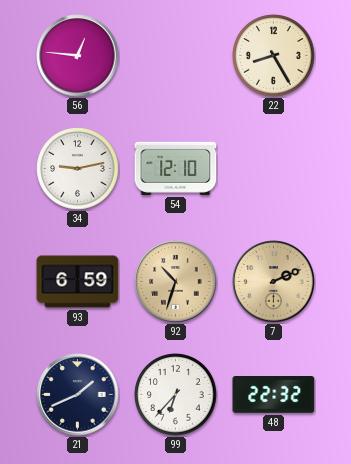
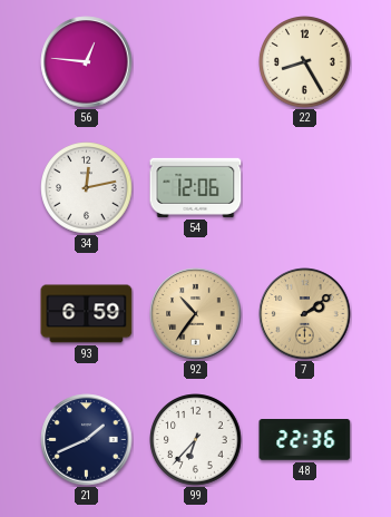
34: 9:13 -> 12:13
54: 12:10 -> 12:06
92: 10:33 -> 10:36
7: 2:11 -> 2:09
48: 22:32 -> 22:36
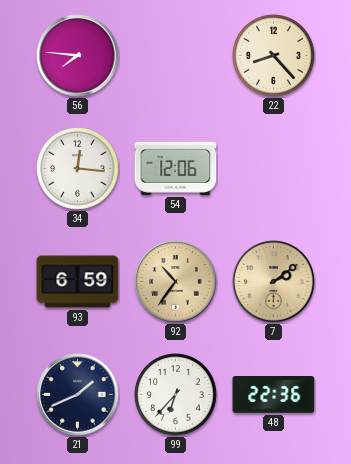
56: 12:46 -> 7:46
22: 8:25 -> 8:23
34: 12:13 -> 12:16
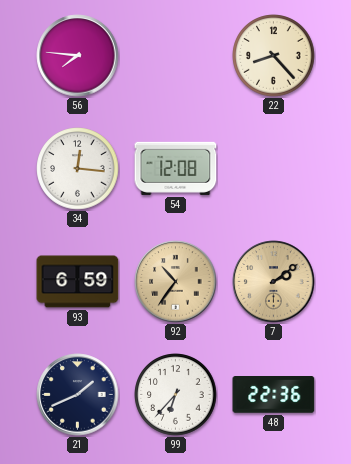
54: 12:06 -> 12:08
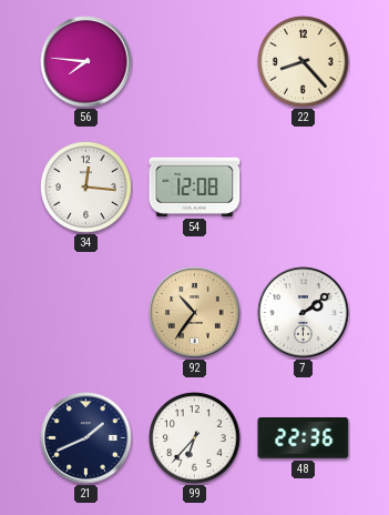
93: 6:59 -> none
7 dial: champagne -> white
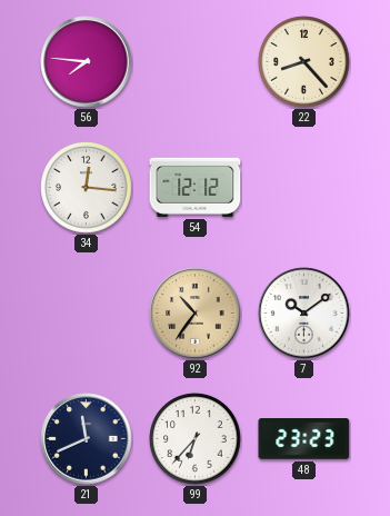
54: 12:08 -> 12:12
7: 2:09 -> 10:09
21: 1:41 -> 11:41
48: 22:36 -> 23:23
